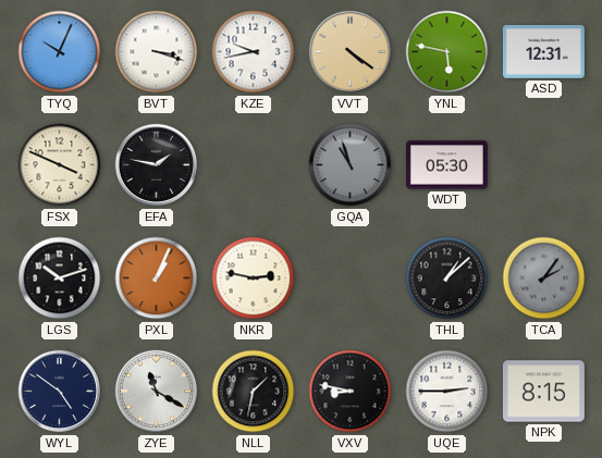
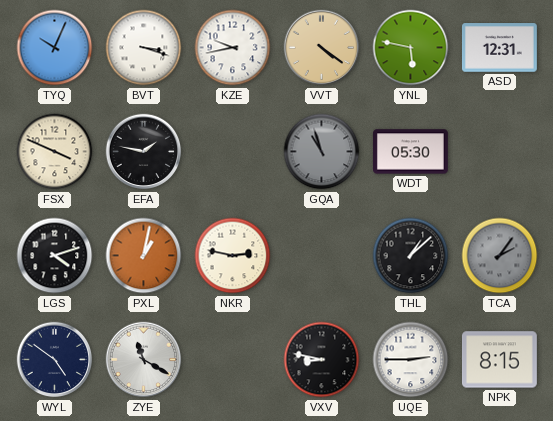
LGS: 10:12 -> 4:12
PXL: 1:04 -> 1:02
NLL: 1:32 -> none
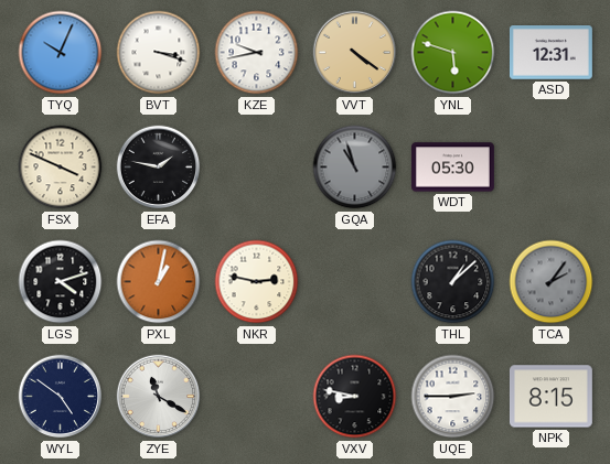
YNL: 5:47 -> 5:48
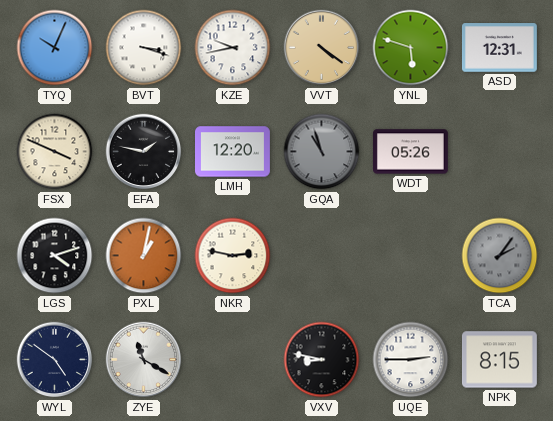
LMH: none -> 12:20
WDT: 05:30 -> 05:26
THL: 1:08 -> none
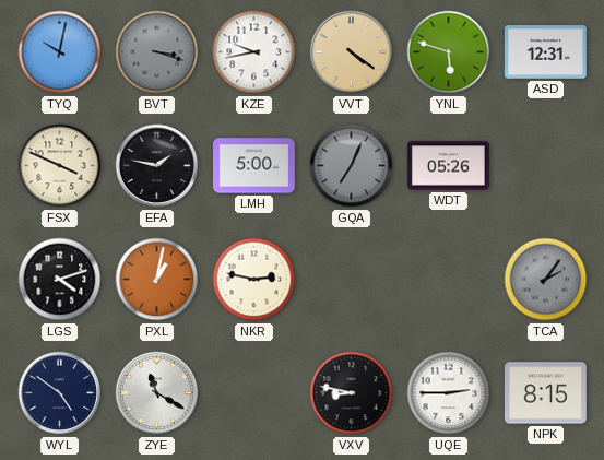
TYQ: 10:04 -> 10:02
BVT dial: white -> grey
LMH: 12:20 -> 5:00
GQA: 10:57 -> 7:04
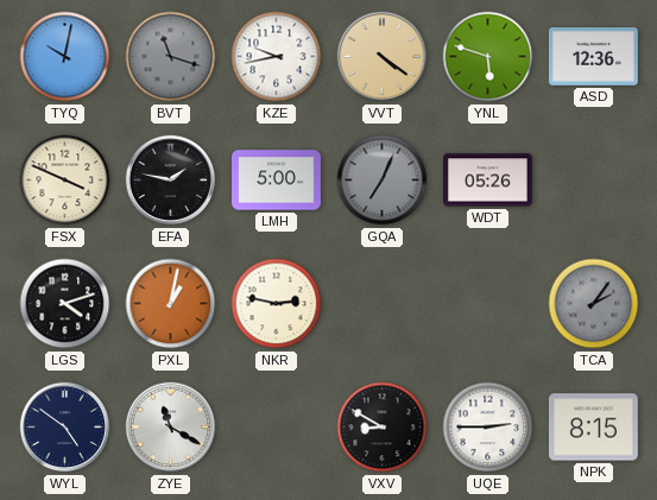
BVT: 3:18 -> 11:18
ASD: 12:31 -> 12:36
VXV: 8:47 -> 8:50
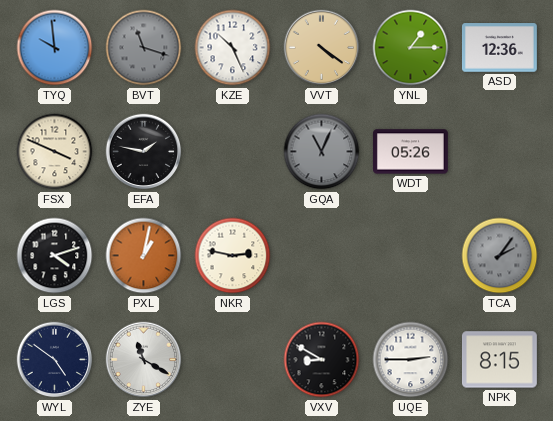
TYQ: 10:02 -> 9:59
KZE: 9:43 -> 10:26
YNL: 5:48 -> 1:15
LMH: 5:00 -> none
GQA: 7:04 -> 11:04
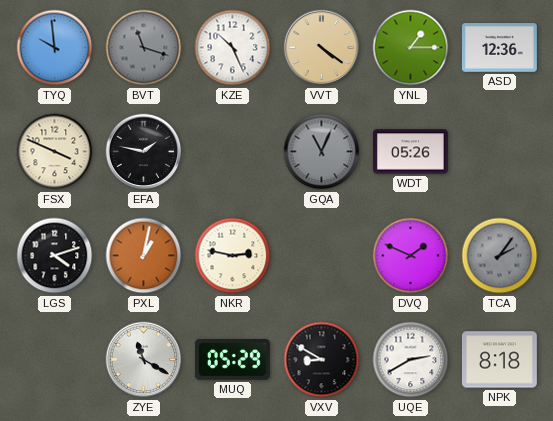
DVQ: none -> 1:49
WYL: 4:51 -> none
MUQ: none -> 05:29
UQE: 2:45 -> 2:40
NPK: 8:15 -> 8:18
